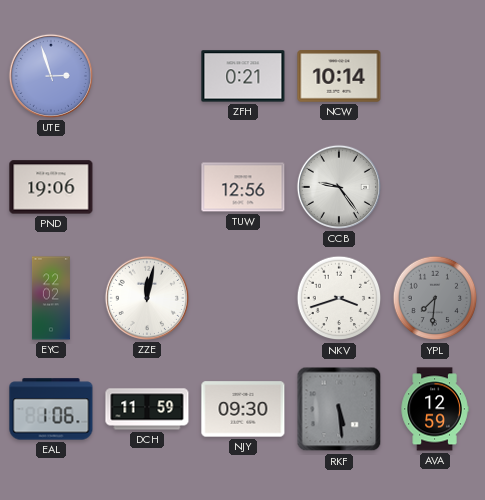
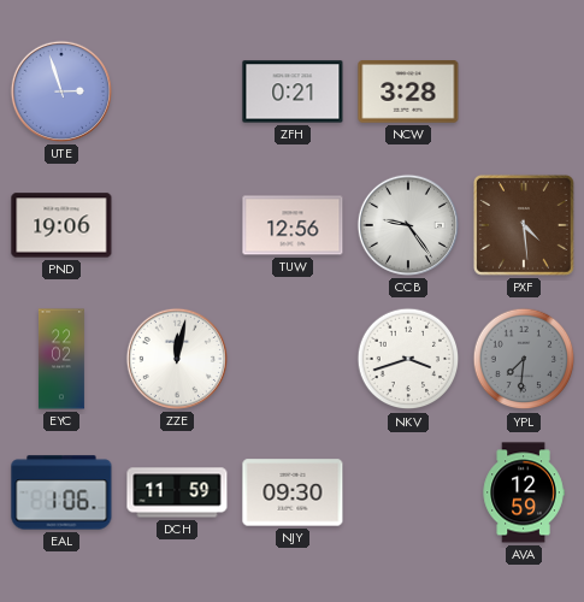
NCW: 10:14 -> 3:28
PXF: none -> 4:29
RKF: 5:29 -> none
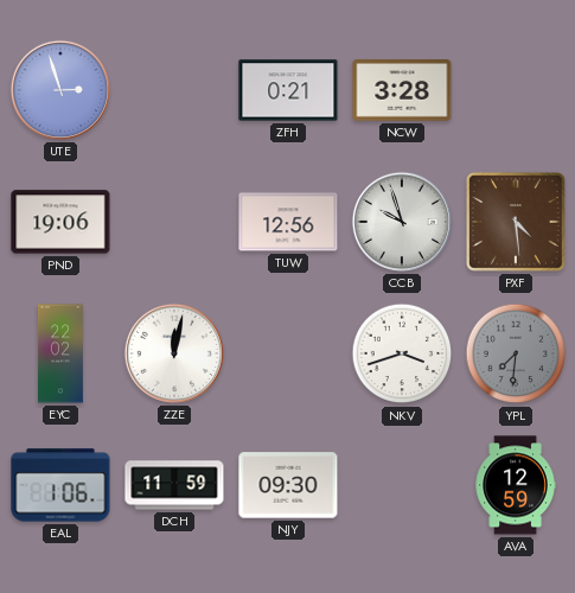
CCB: 9:24 -> 9:57
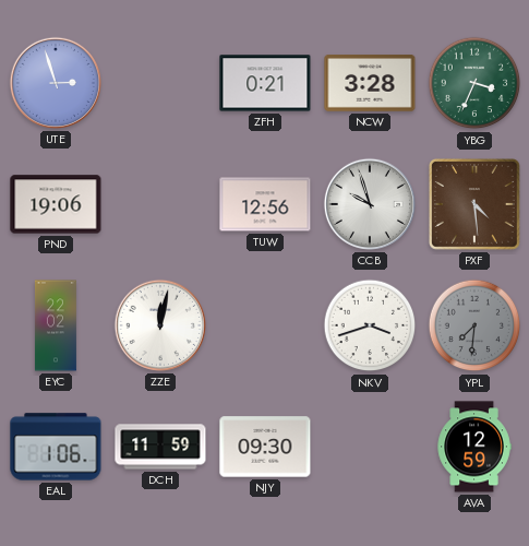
YBG: none -> 3:34
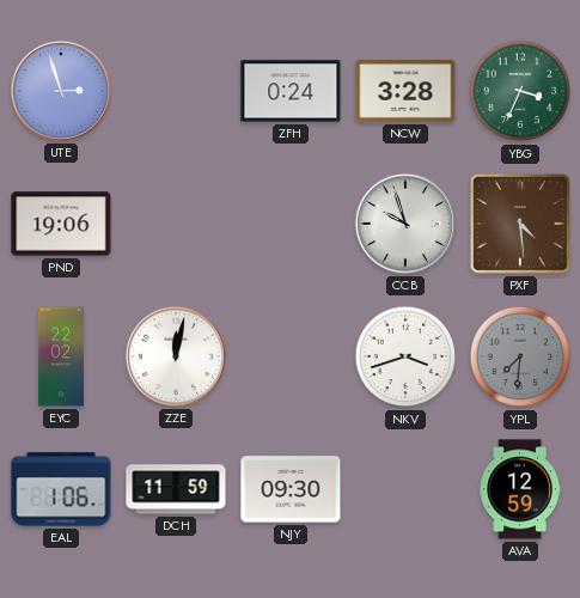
ZFH: 0:21 -> 0:24
TUW: 12:56 -> none
